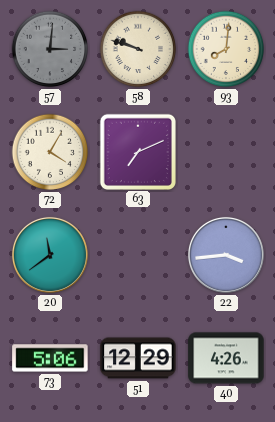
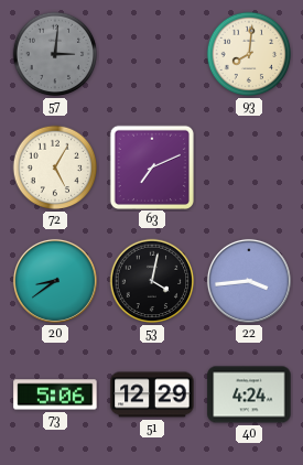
58: 9:48 -> none
72: 4:05 -> 5:05
20: 11:39 -> 8:39
53: none -> 4:02
40: 4:26 -> 4:24
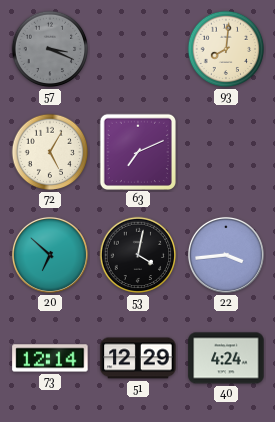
57: 3:01 -> 3:19
20: 8:39 -> 6:52
73: 5:06 -> 12:14
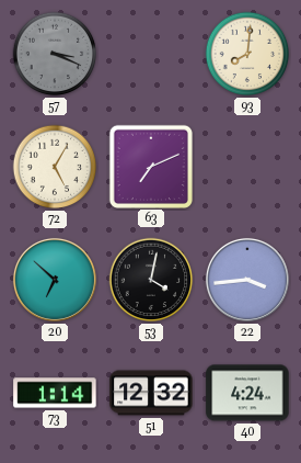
73: 12:14 -> 1:14
51: 12:29 -> 12:32
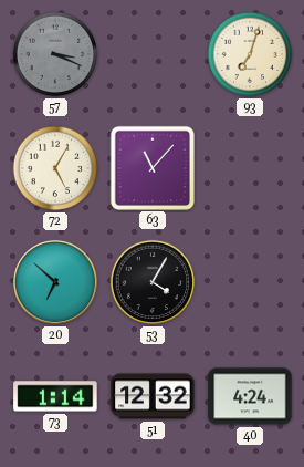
93: 8:01 -> 7:03
63: 7:11 -> 11:07
53: 4:02 -> 4:05
22: 3:44 -> none
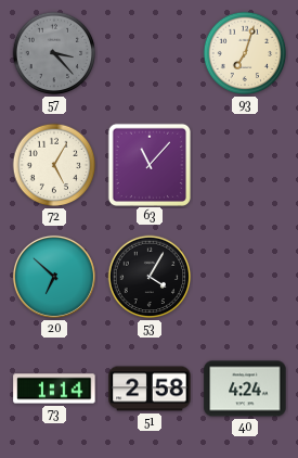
57: 3:19 -> 3:23
51: 12:32 -> 2:58
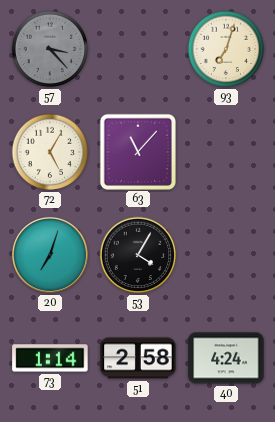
20: 6:52 -> 7:03
